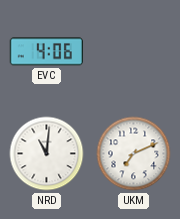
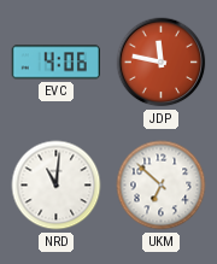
JDP: none -> 11:47
UKM: 7:11 -> 6:52
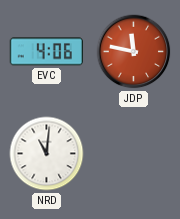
UKM: 6:52 -> none
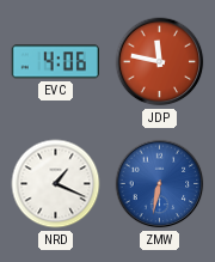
NRD: 11:01 -> 1:19
ZMW: none -> 6:32
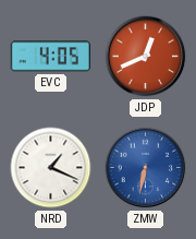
EVC: 4:06 -> 4:05
JDP: 11:47 -> 12:41
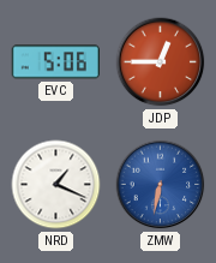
EVC: 4:05 -> 5:06
JDP: 12:41 -> 12:45
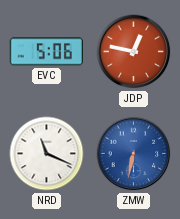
JDP: 12:45 -> 12:47
NRD: 1:19 -> 11:19
